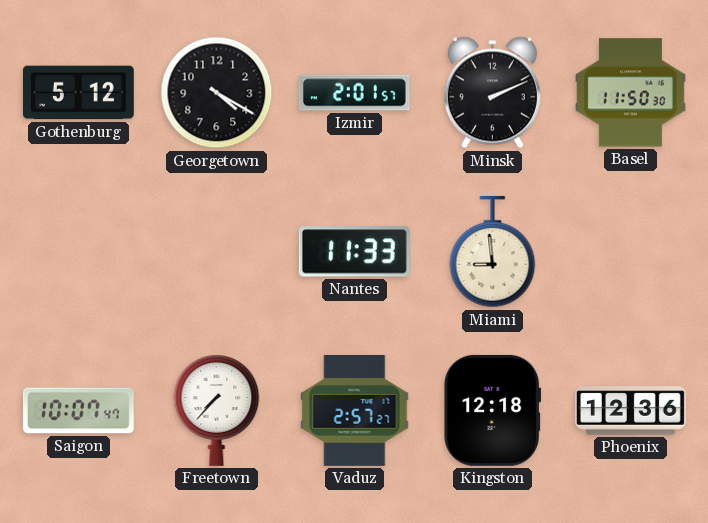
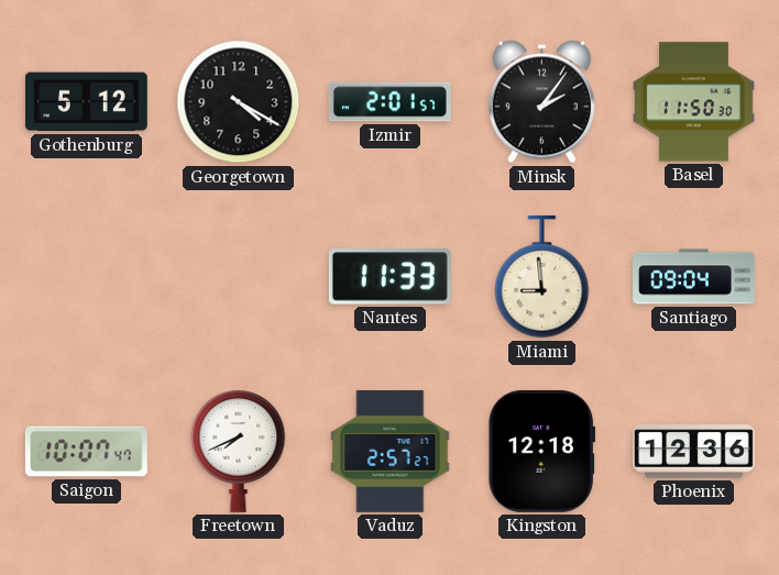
Minsk: 2:11 -> 2:06
Santiago: none -> 09:04
Freetown: 7:37 -> 7:41
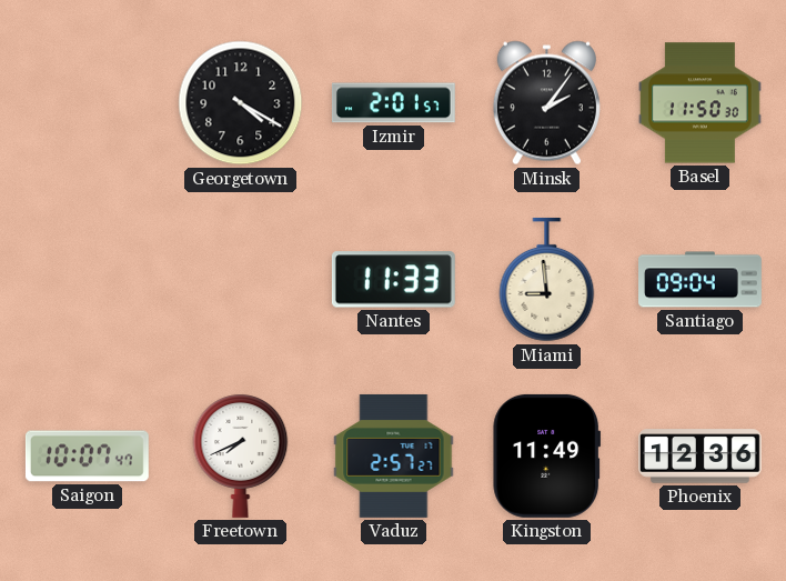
Gothenburg: 5:12 -> none
Kingston: 12:18 -> 11:49
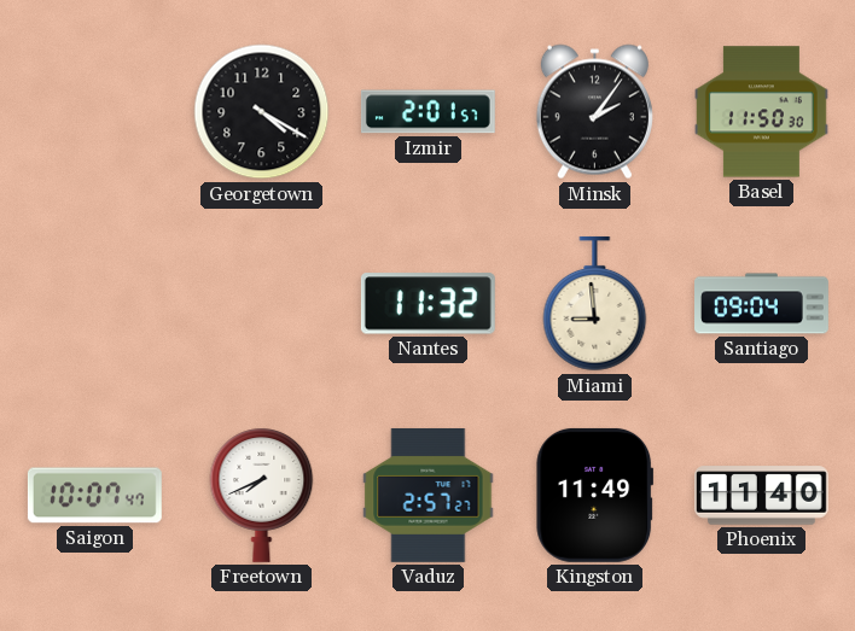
Nantes: 11:33 -> 11:32
Phoenix: 12:36 -> 11:40
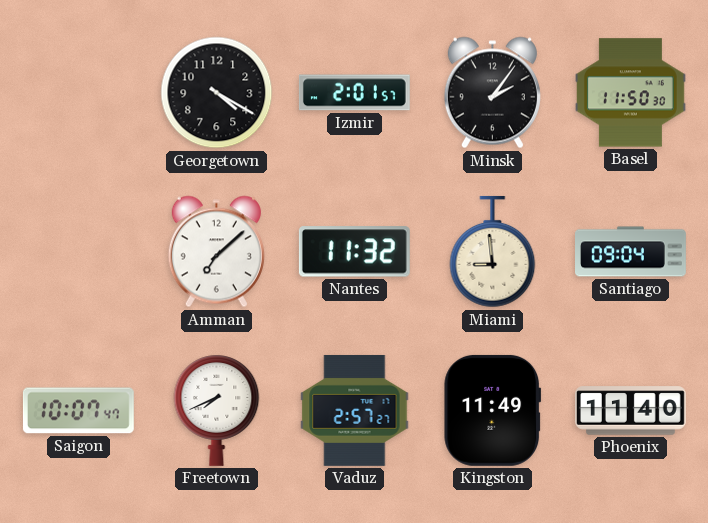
Amman: none -> 7:08
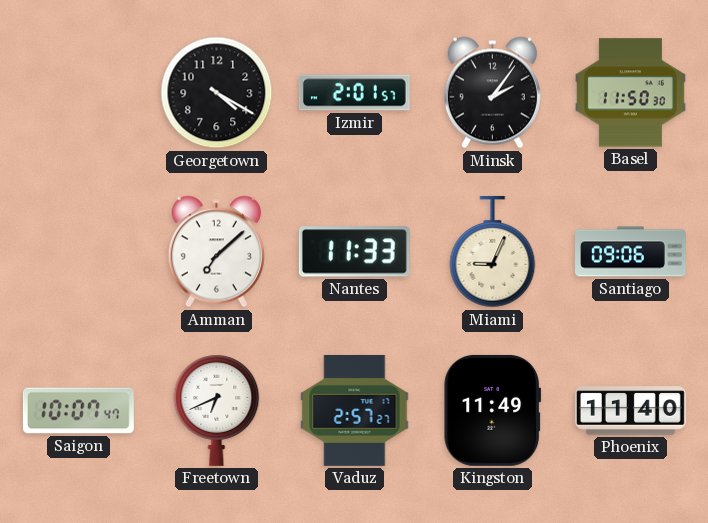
Nantes: 11:32 -> 11:33
Miami: 8:59 -> 9:04
Santiago: 09:04 -> 09:06
Freetown: 7:41 -> 6:41
